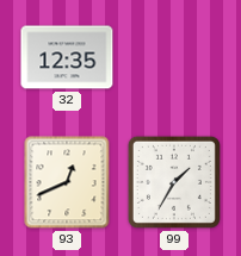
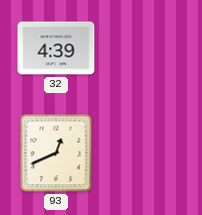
32: 12:35 -> 4:39
99: 1:35 -> none
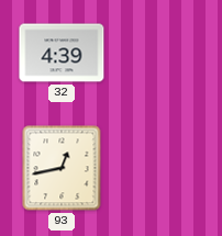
93: 12:41 -> 12:43
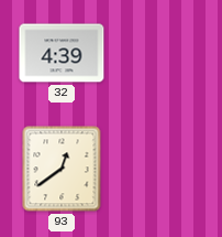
93: 12:43 -> 12:39
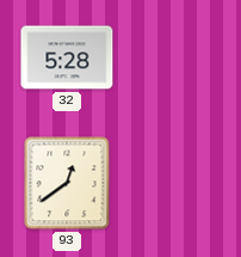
32: 4:39 -> 5:28
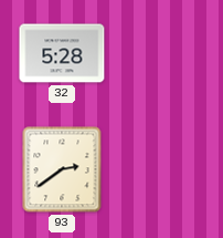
93: 12:39 -> 2:39
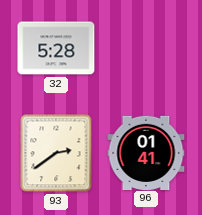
96: none -> 01:41
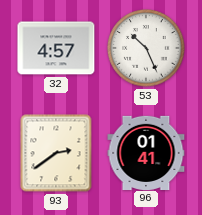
32: 5:28 -> 4:57
53: none -> 10:26
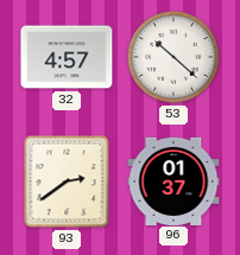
53: 10:26 -> 10:22
96: 01:41 -> 01:37
